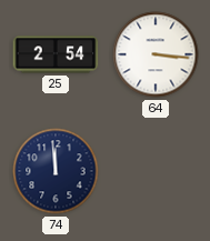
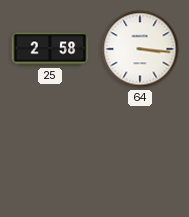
25: 2:54 -> 2:58
74: 11:59 -> none
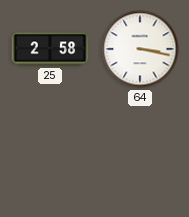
64: 3:16 -> 3:17
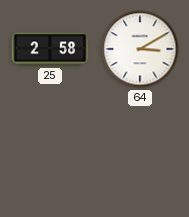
64: 3:17 -> 3:10
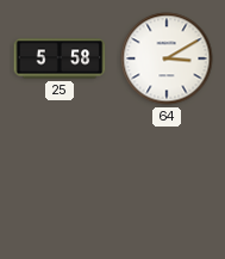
25: 2:58 -> 5:58
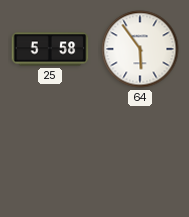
64: 3:10 -> 5:54
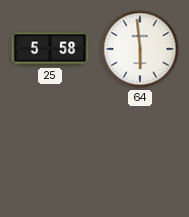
64: 5:54 -> 5:59
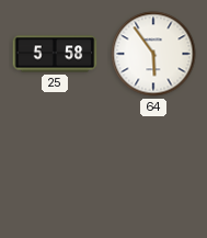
64: 5:59 -> 5:54
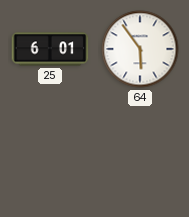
25: 5:58 -> 6:01
